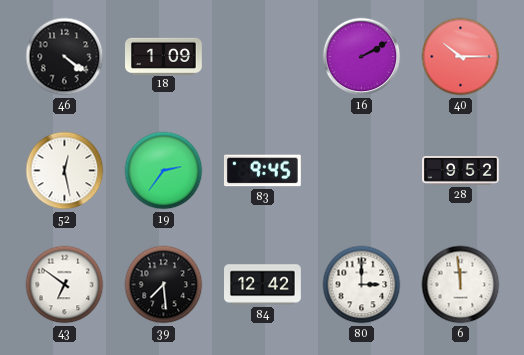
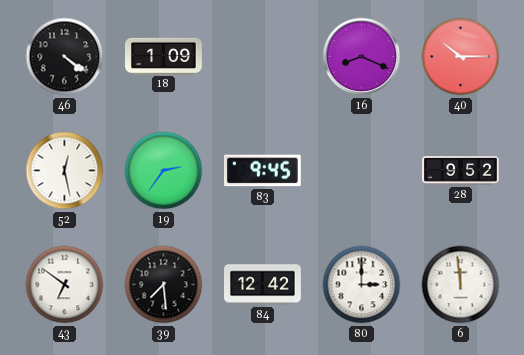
16: 2:10 -> 8:19
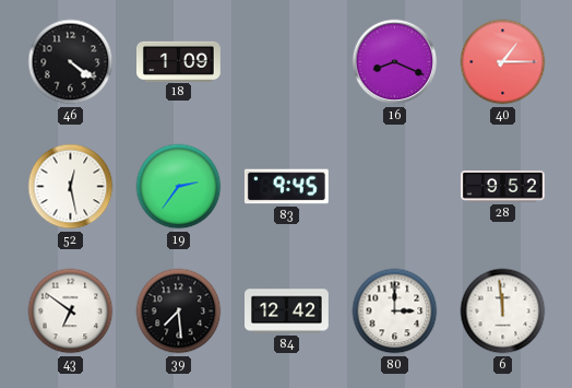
40: 10:15 -> 1:15
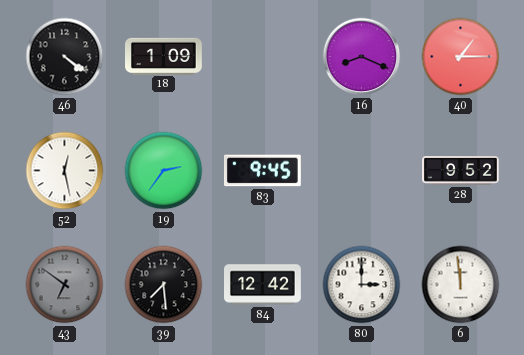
43 dial: white -> grey
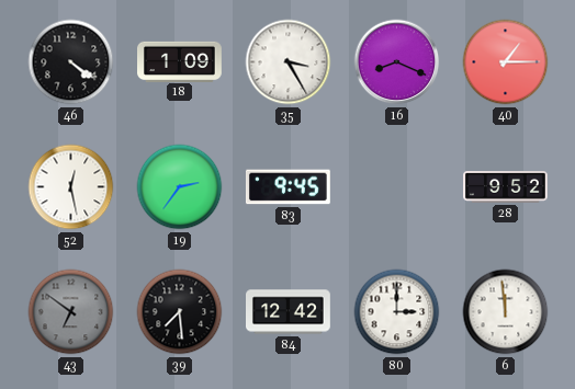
35: none -> 3:25
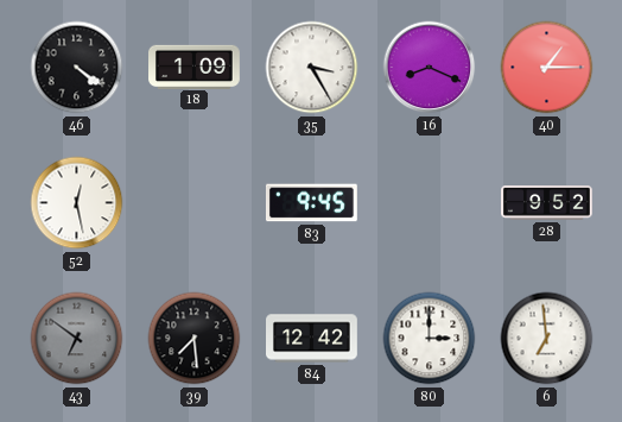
19: 2:36 -> none
6: 11:59 -> 6:59
